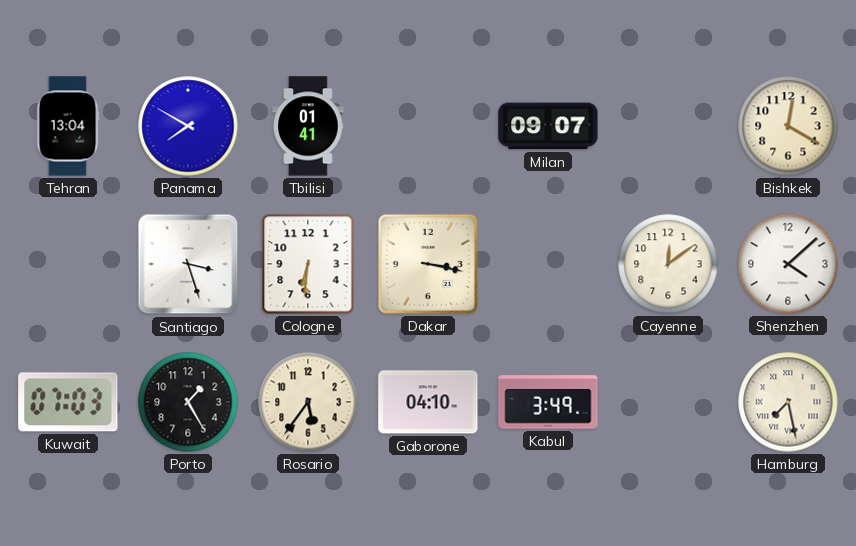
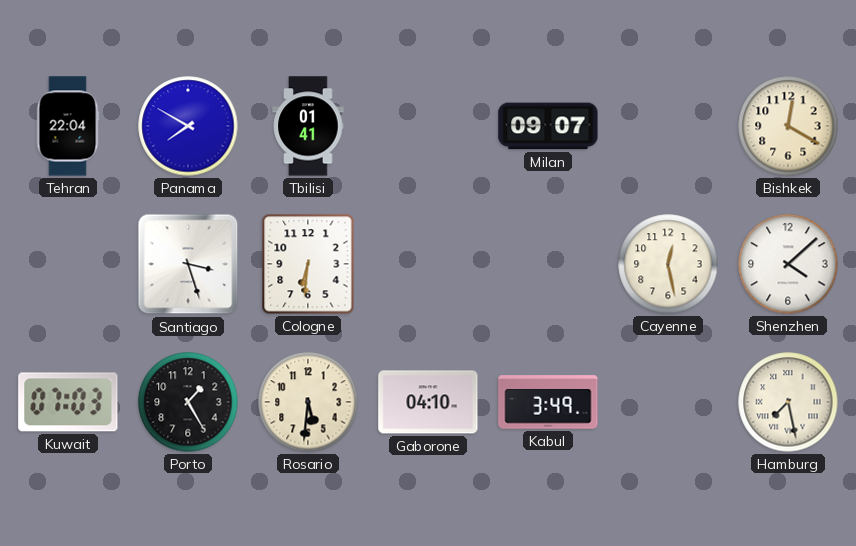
Tehran: 13:04 -> 22:04
Dakar: 3:17 -> none
Cayenne: 12:09 -> 12:28
Rosario: 5:36 -> 5:31
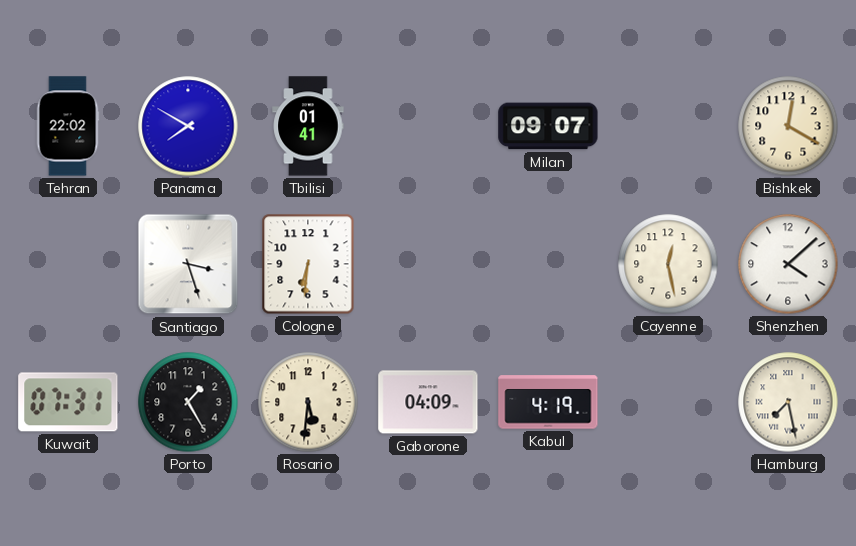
Tehran: 22:04 -> 22:02
Kuwait: 07:03 -> 07:31
Gaborone: 04:10 -> 04:09
Kabul: 3:49 -> 4:19
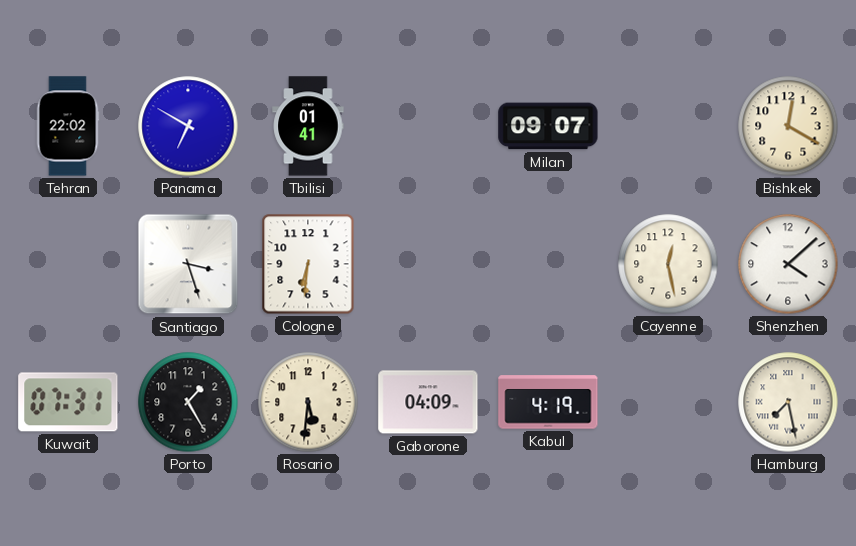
Panama: 7:50 -> 6:50
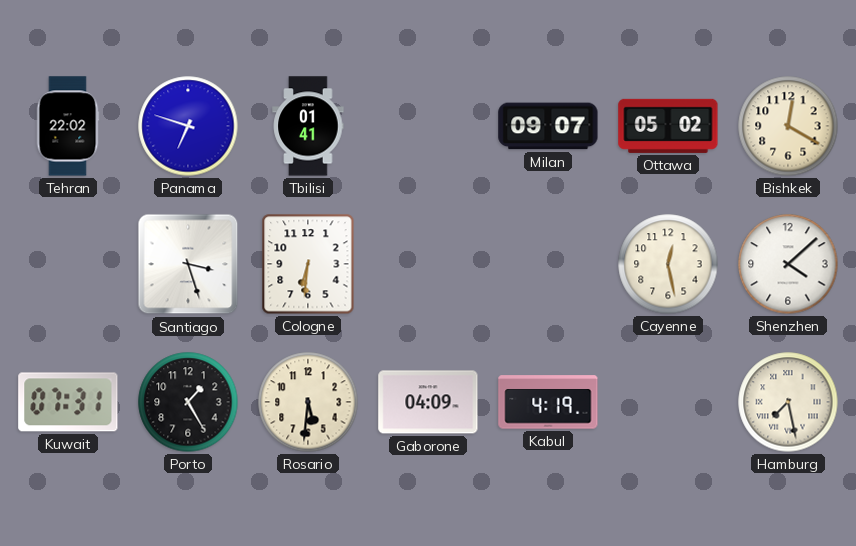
Panama: 6:50 -> 6:48
Ottawa: none -> 05:02
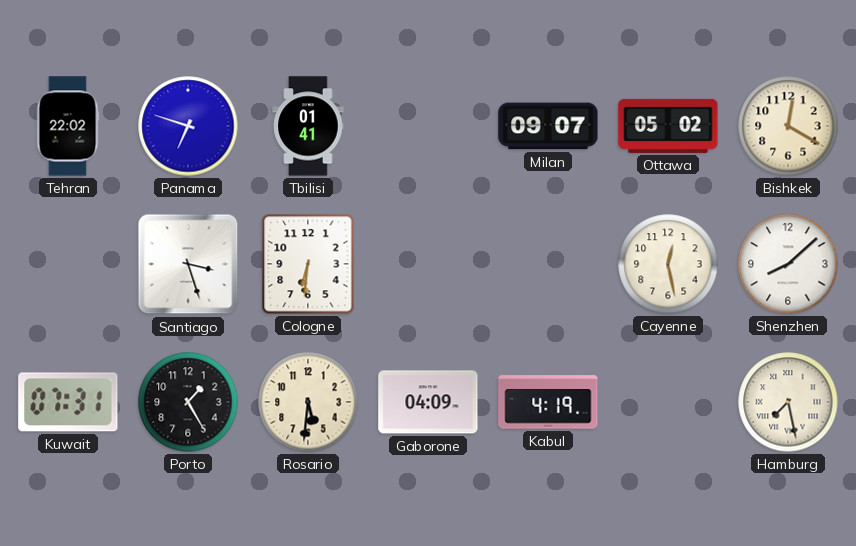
Shenzhen: 4:08 -> 8:08
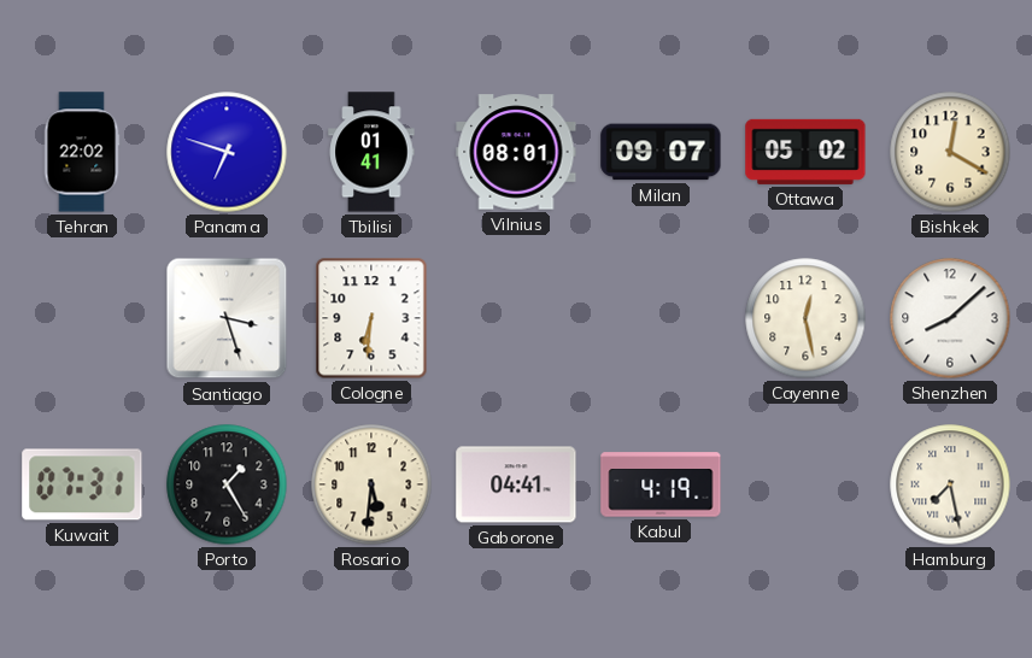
Vilnius: none -> 08:01
Gaborone: 04:09 -> 04:41
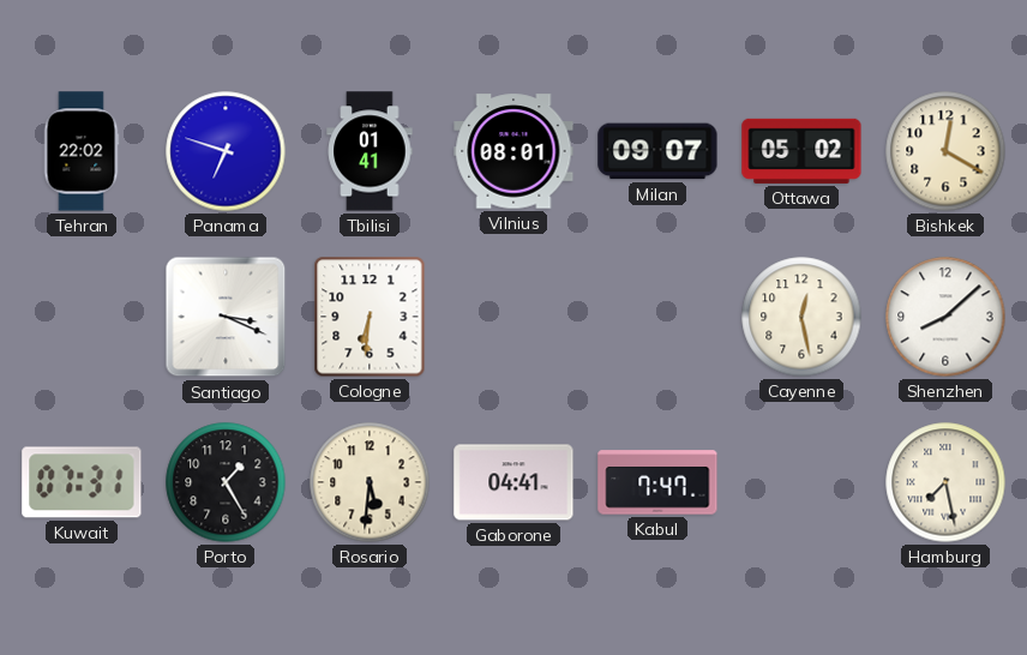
Santiago: 3:27 -> 3:19
Kabul: 4:19 -> 7:47
